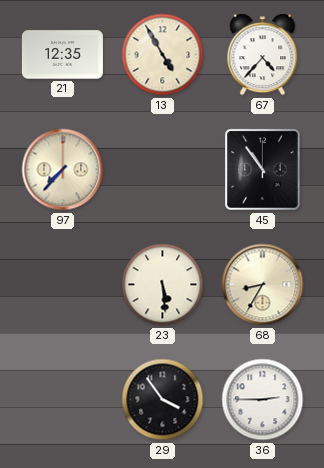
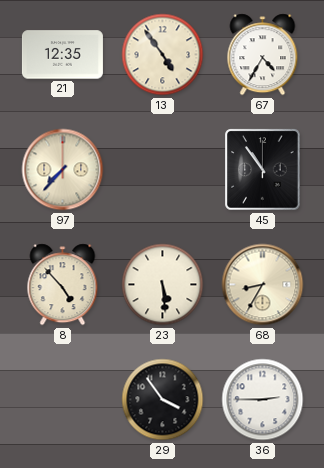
13: 4:55 -> 4:54
67: 4:37 -> 4:35
8: none -> 4:53
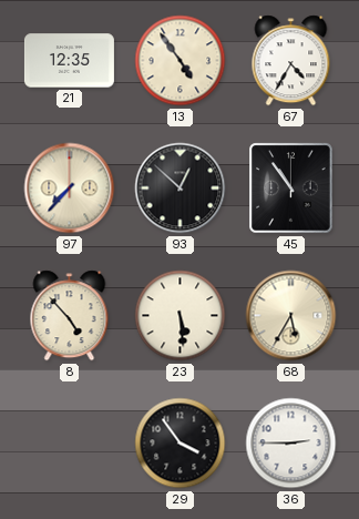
93: none -> 12:52
68: 8:35 -> 5:35
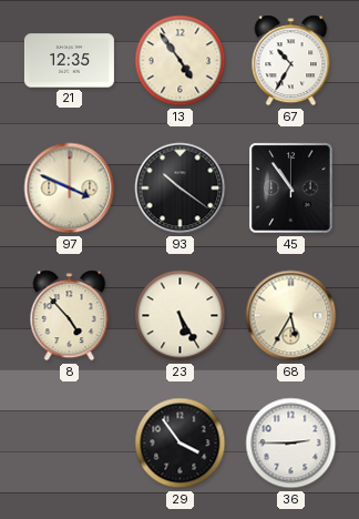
67: 4:35 -> 10:35
97: 7:37 -> 3:49
93: 12:52 -> 10:21
23: 5:29 -> 5:25
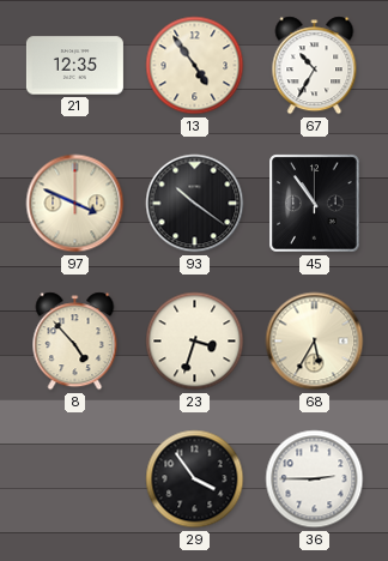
23: 5:25 -> 3:33
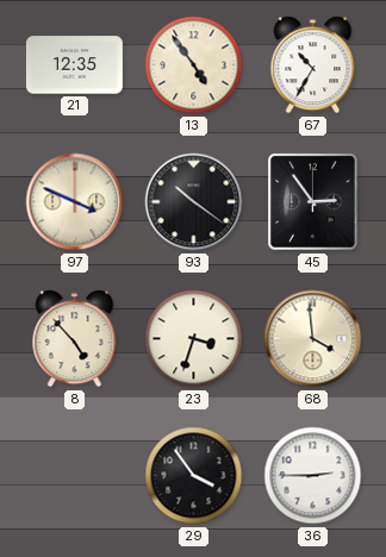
45: 10:54 -> 2:54
68: 5:35 -> 3:59
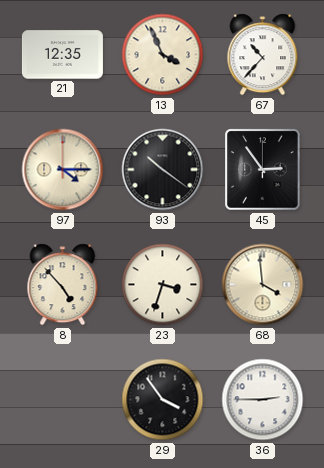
13: 4:54 -> 3:56
67: 10:35 -> 10:37
97: 3:49 -> 4:15
